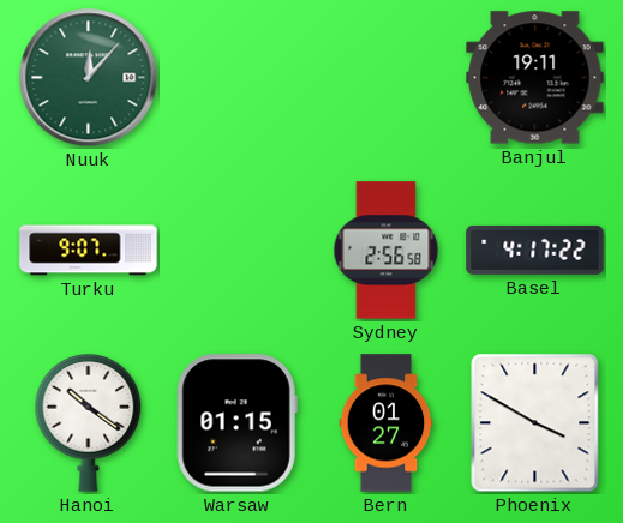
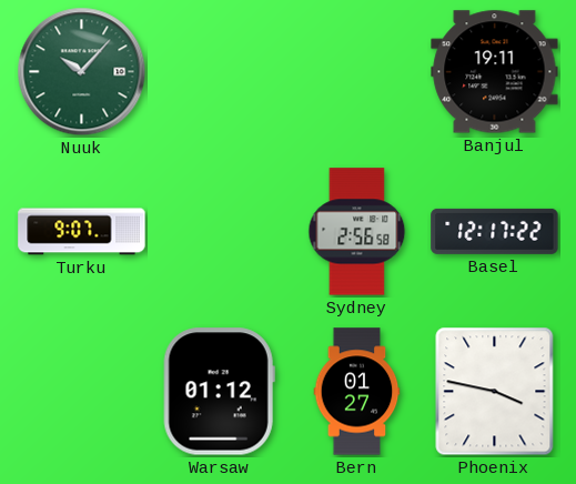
Nuuk: 12:07 -> 10:07
Basel: 4:17 -> 12:17
Hanoi: 10:21 -> none
Warsaw: 01:15 -> 01:12
Phoenix: 3:50 -> 3:47
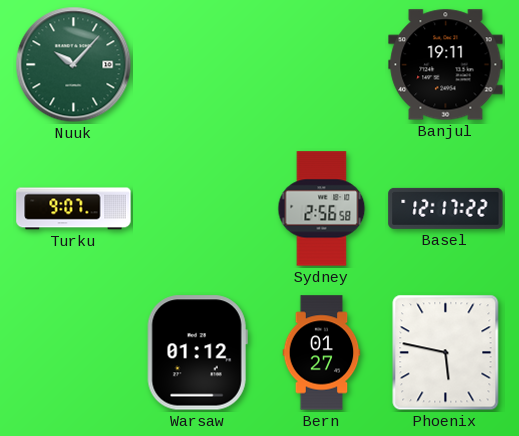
Phoenix: 3:47 -> 5:47
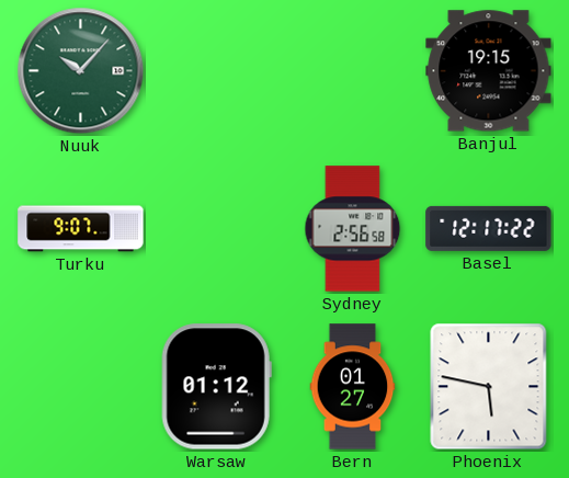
Banjul: 19:11 -> 19:15
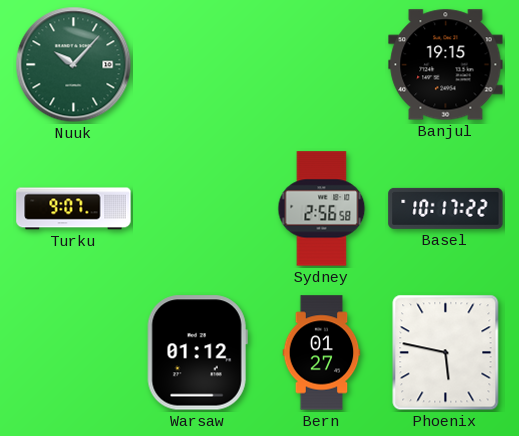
Basel: 12:17 -> 10:17
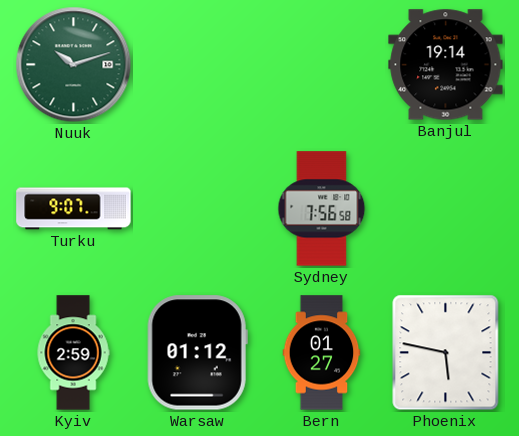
Nuuk: 10:07 -> 10:12
Banjul: 19:15 -> 19:14
Sydney: 2:56 -> 7:56
Basel: 10:17 -> none
Kyiv: none -> 2:59
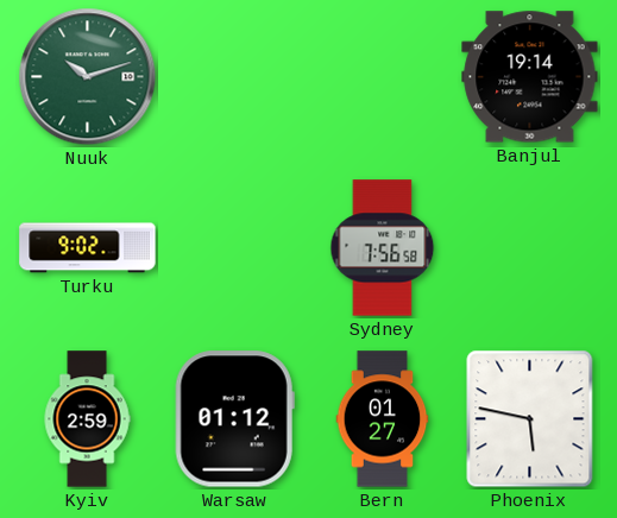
Turku: 9:07 -> 9:02
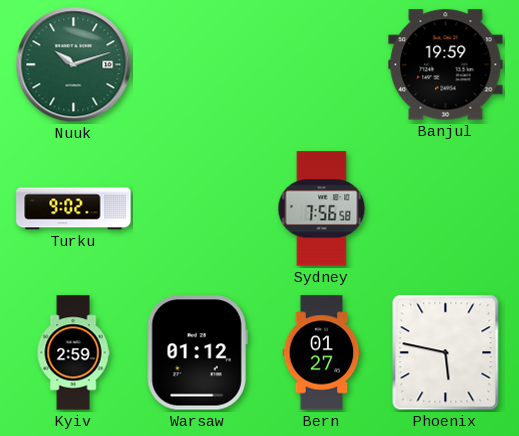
Banjul: 19:14 -> 19:59
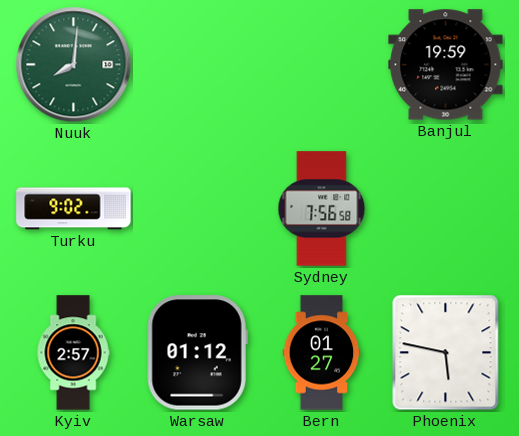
Nuuk: 10:12 -> 8:01
Kyiv: 2:59 -> 2:57
